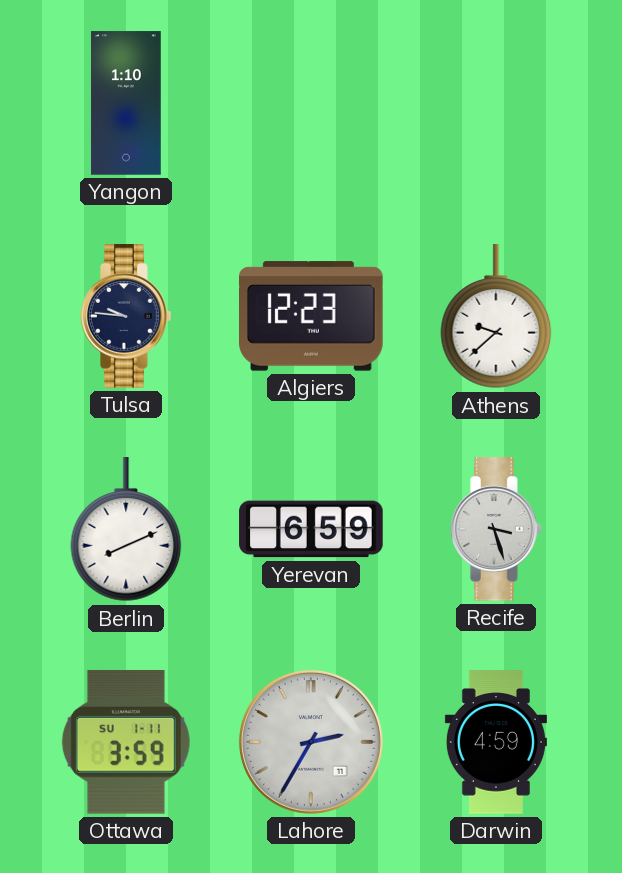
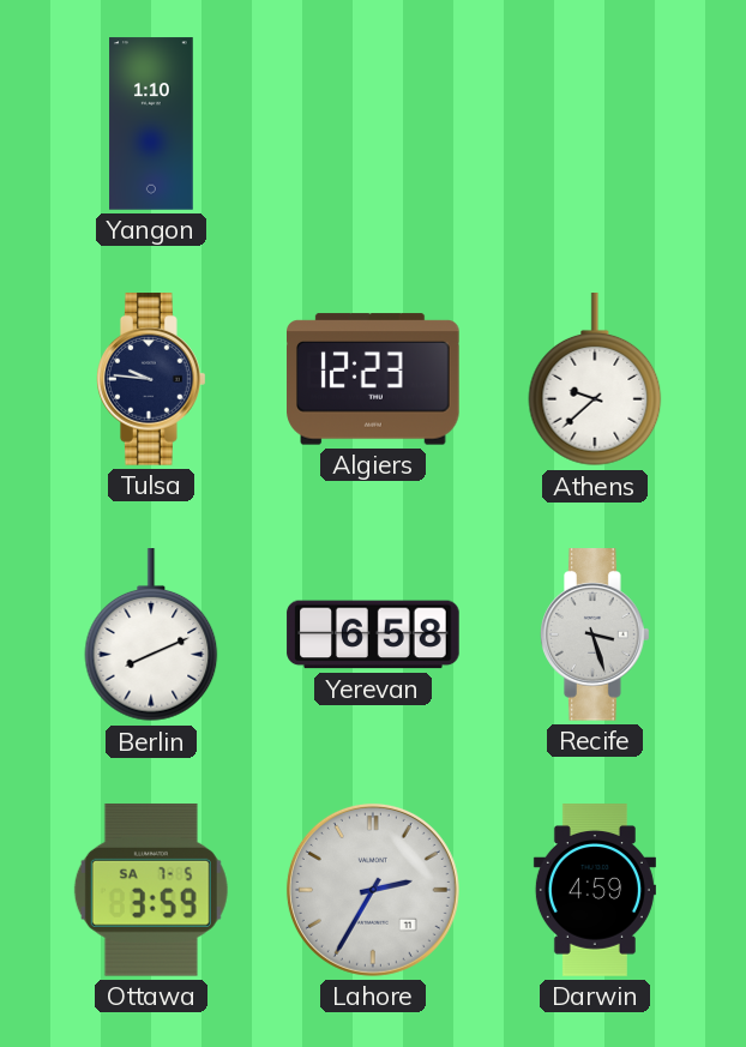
Yerevan: 6:59 -> 6:58
Ottawa date: SU 1-11 -> SA 7-5
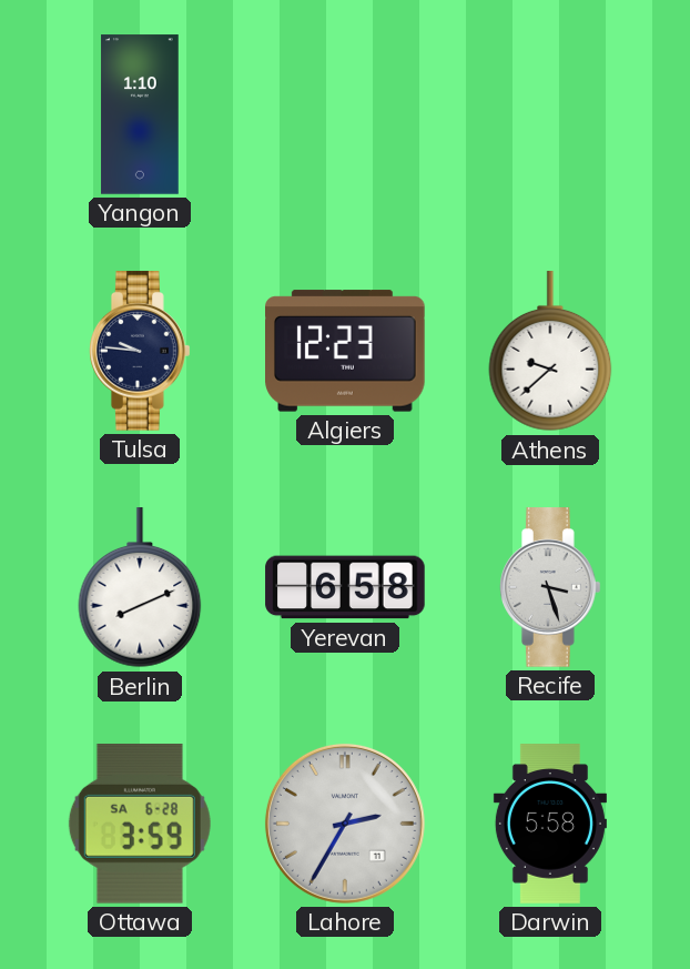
Ottawa date: SA 7-5 -> SA 6-28
Darwin: 4:59 -> 5:58
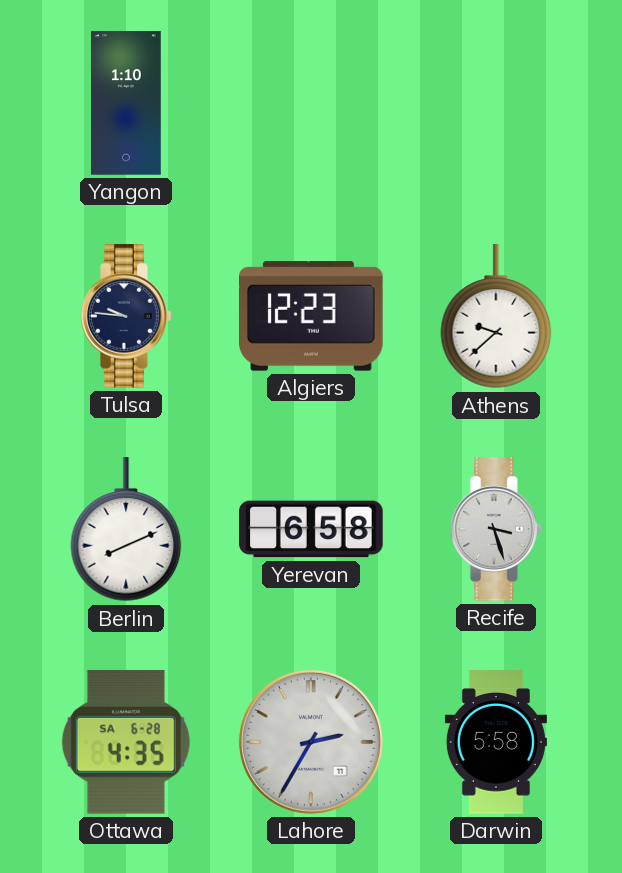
Ottawa: 3:59 -> 4:35
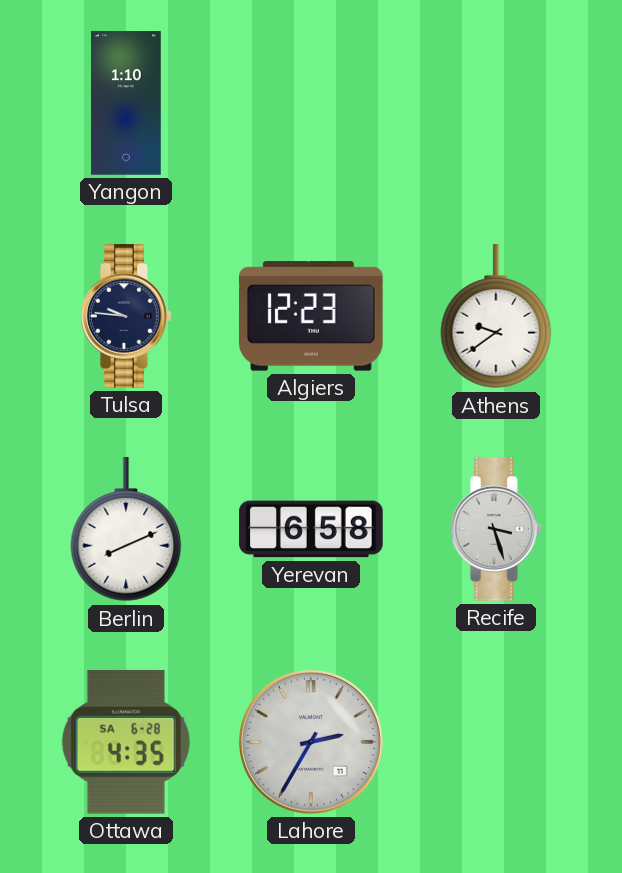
Athens: 9:38 -> 9:39
Darwin: 5:58 -> none
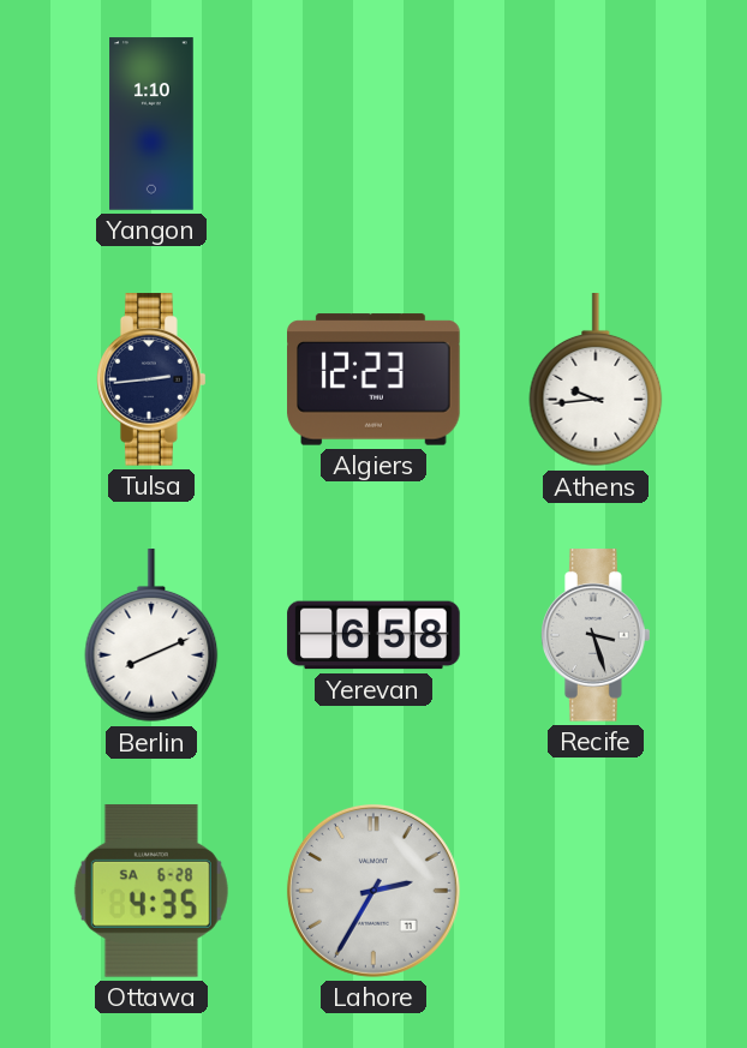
Tulsa: 9:46 -> 2:44
Athens: 9:39 -> 9:44
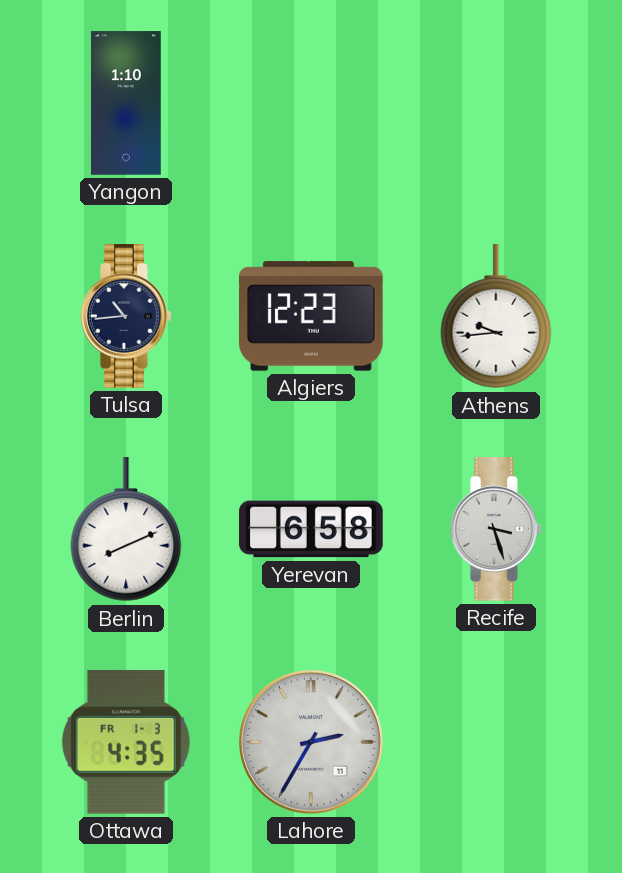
Tulsa: 2:44 -> 10:44
Ottawa date: SA 6-28 -> FR 1-3
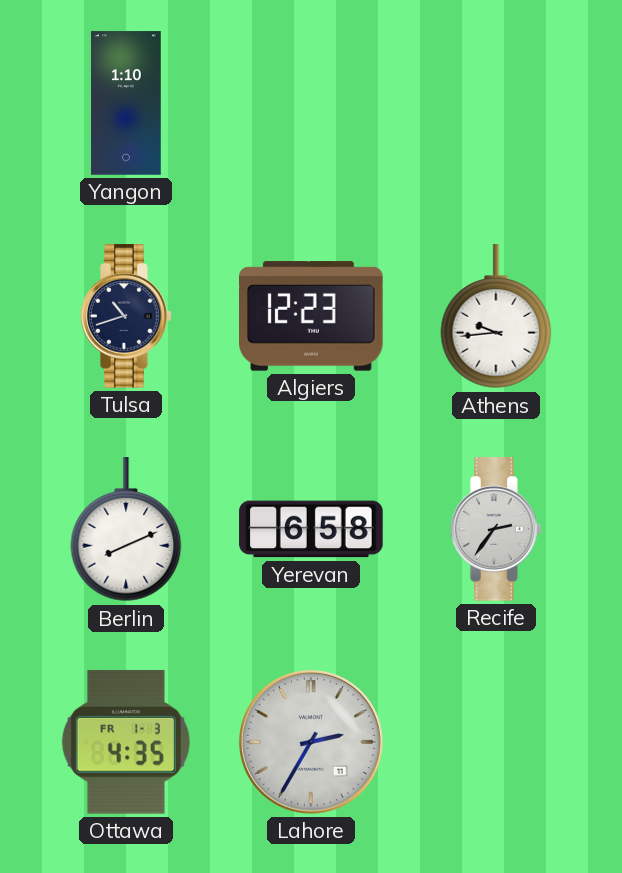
Tulsa: 10:44 -> 10:42
Recife: 3:27 -> 2:36
